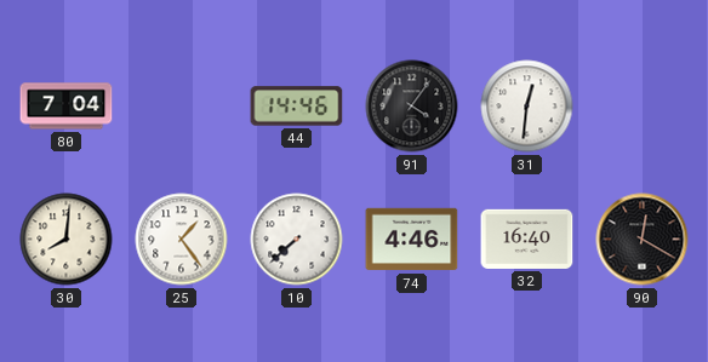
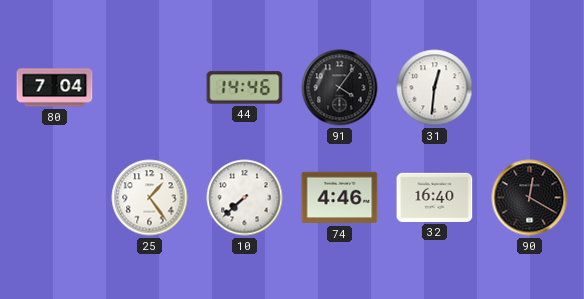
30: 8:01 -> none
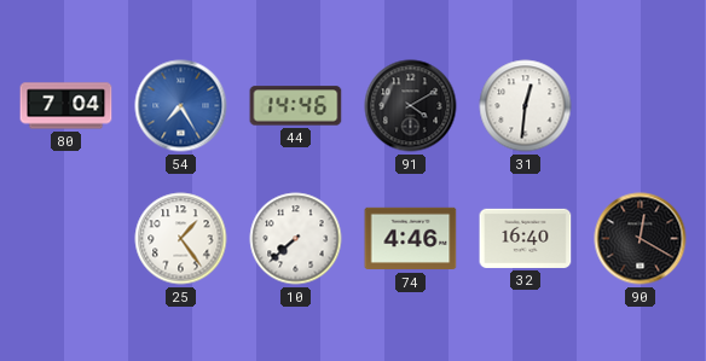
54: none -> 7:25
91: 4:06 -> 4:10
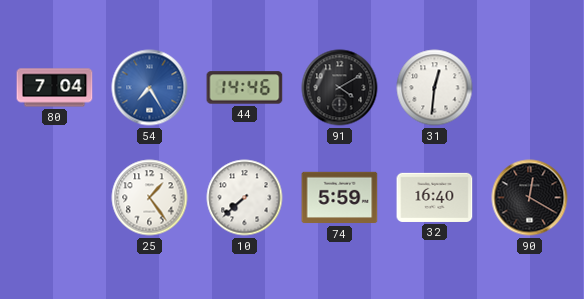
74: 4:46 -> 5:59
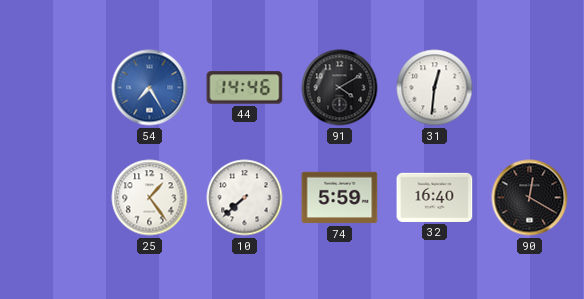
80: 7:04 -> none
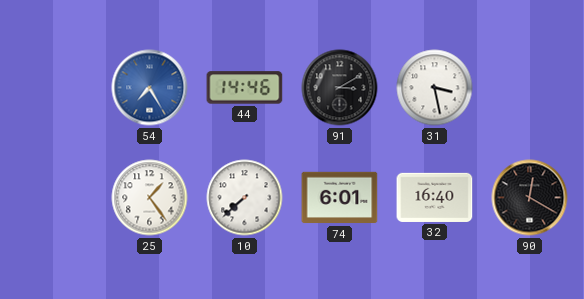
91: 4:10 -> 3:10
31: 12:31 -> 3:28
74: 5:59 -> 6:01
